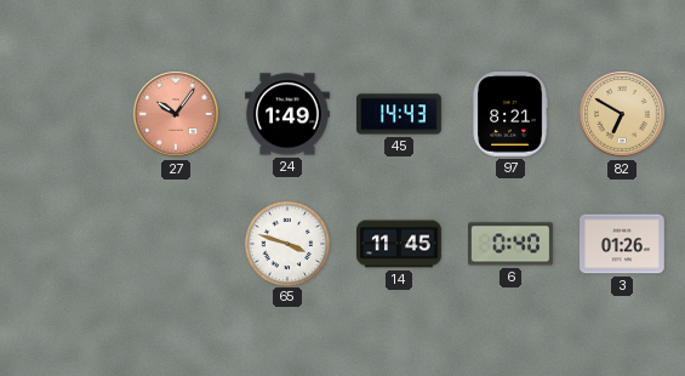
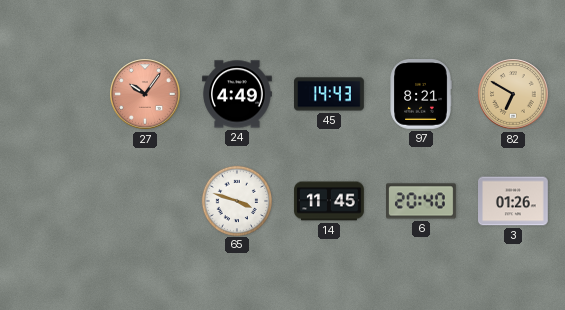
24: 1:49 -> 4:49
6: 0:40 -> 20:40
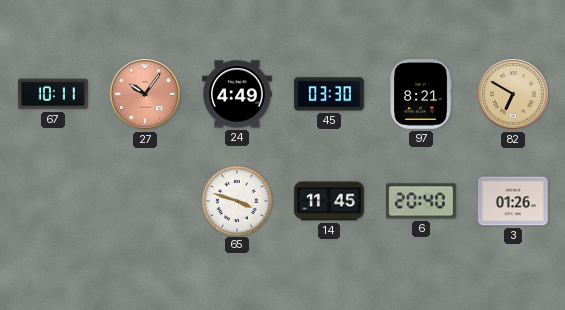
67: none -> 10:11
45: 14:43 -> 03:30
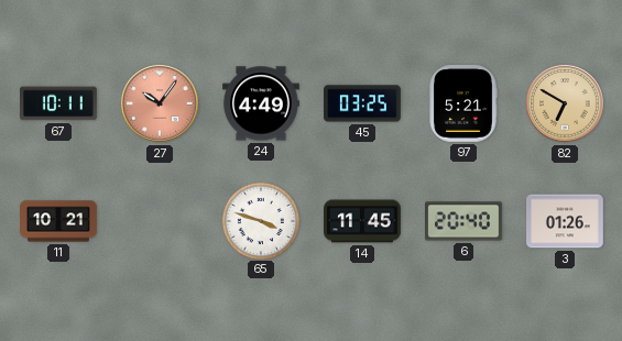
45: 03:30 -> 03:25
97: 8:21 -> 5:21
11: none -> 10:21
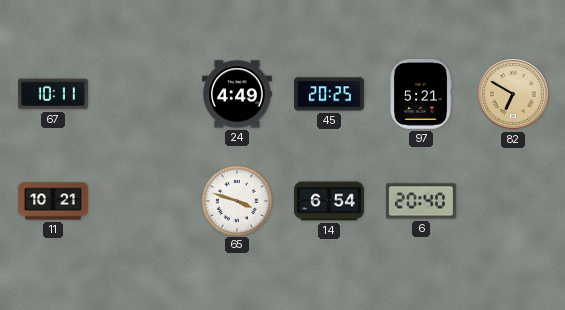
27: 10:06 -> none
45: 03:25 -> 20:25
14: 11:45 -> 6:54
3: 01:26 -> none
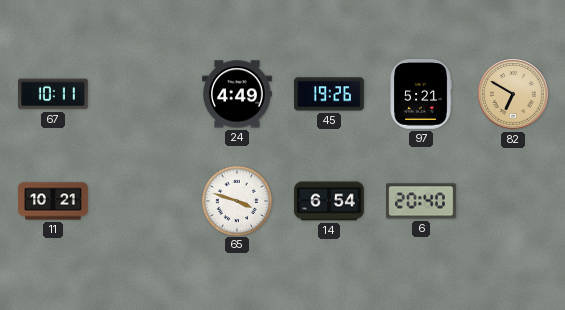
45: 20:25 -> 19:26
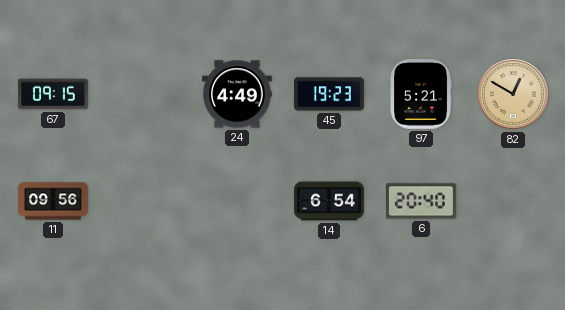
67: 10:11 -> 09:15
45: 19:26 -> 19:23
82: 6:50 -> 12:50
11: 10:21 -> 09:56
65: 3:48 -> none
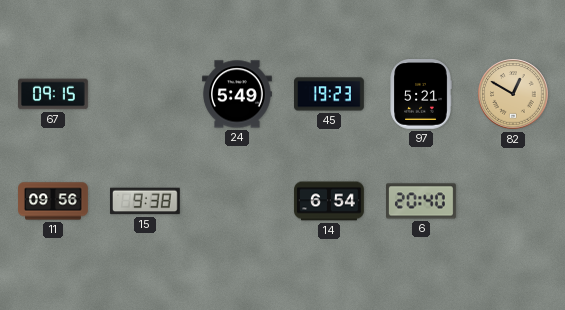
24: 4:49 -> 5:49
15: none -> 9:38
